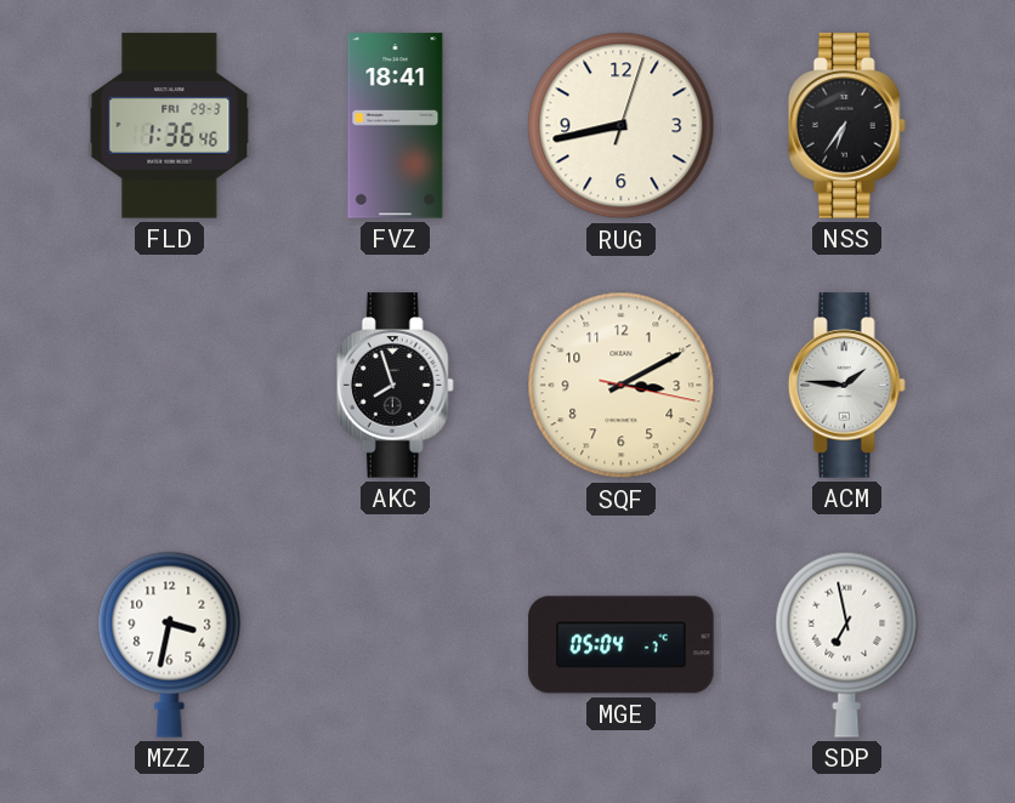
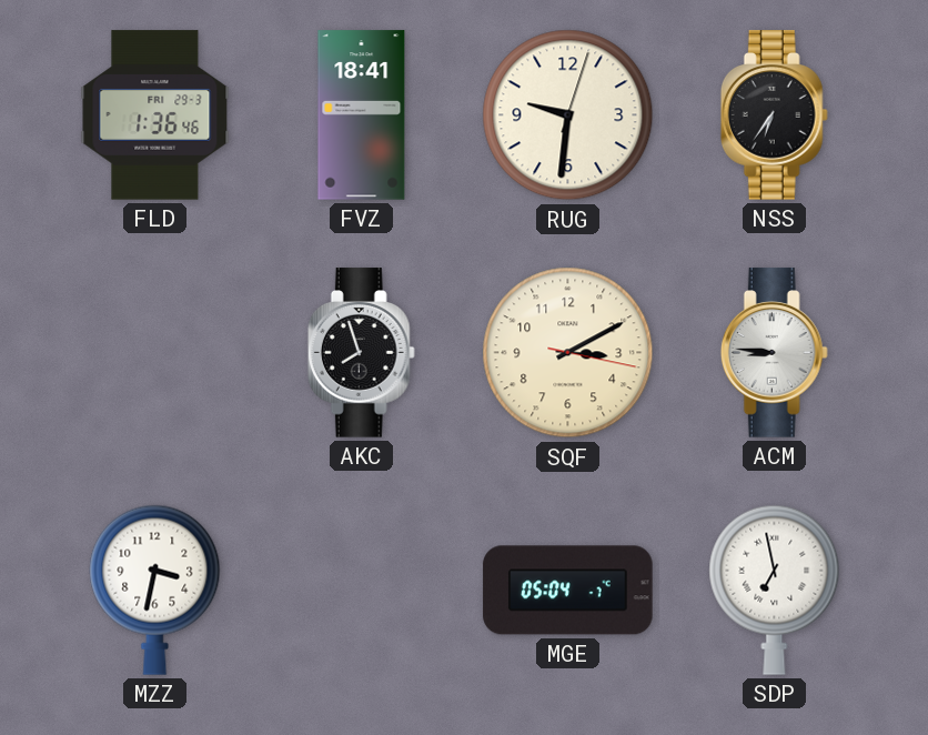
RUG: 8:43 -> 9:31
ACM: 1:46 -> 8:46
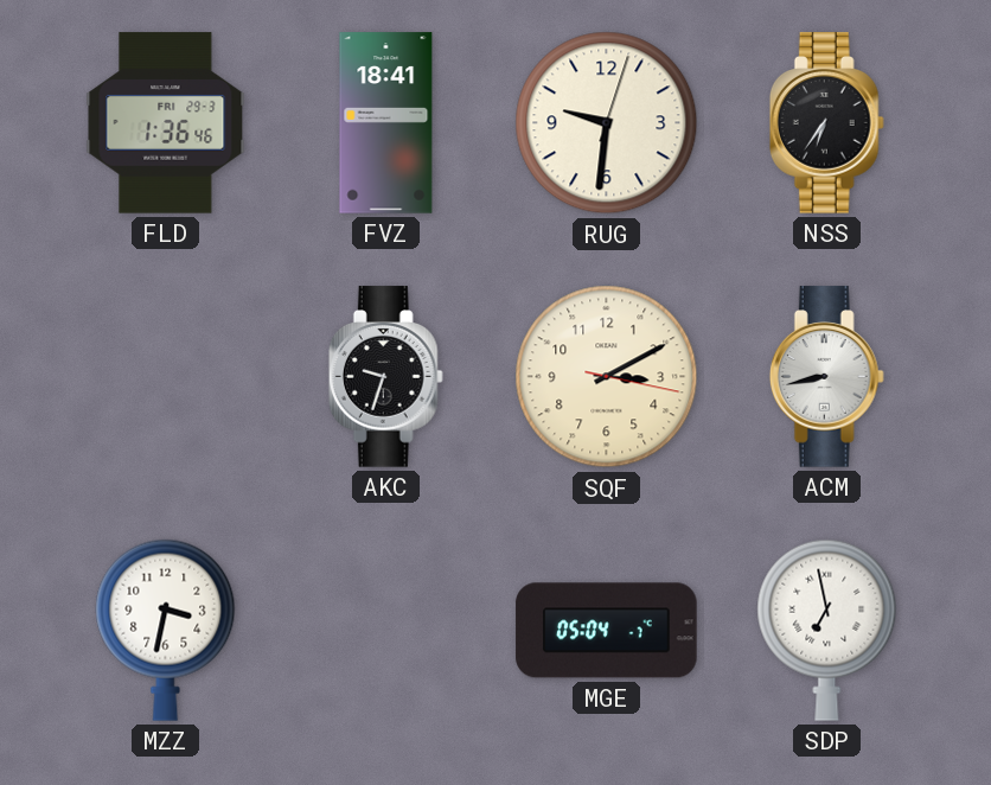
AKC: 7:57 -> 9:33
ACM: 8:46 -> 8:43
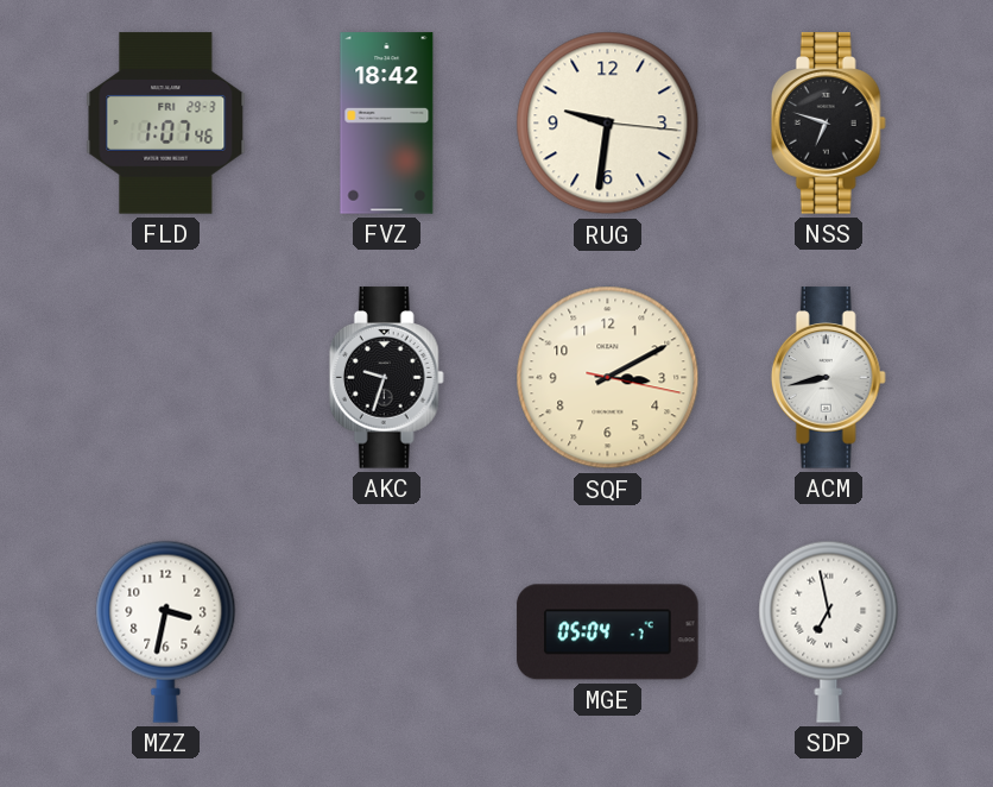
FLD: 1:36 -> 1:07
FVZ: 18:41 -> 18:42
RUG: 9:31:03 -> 9:31:16
NSS: 6:36 -> 6:48
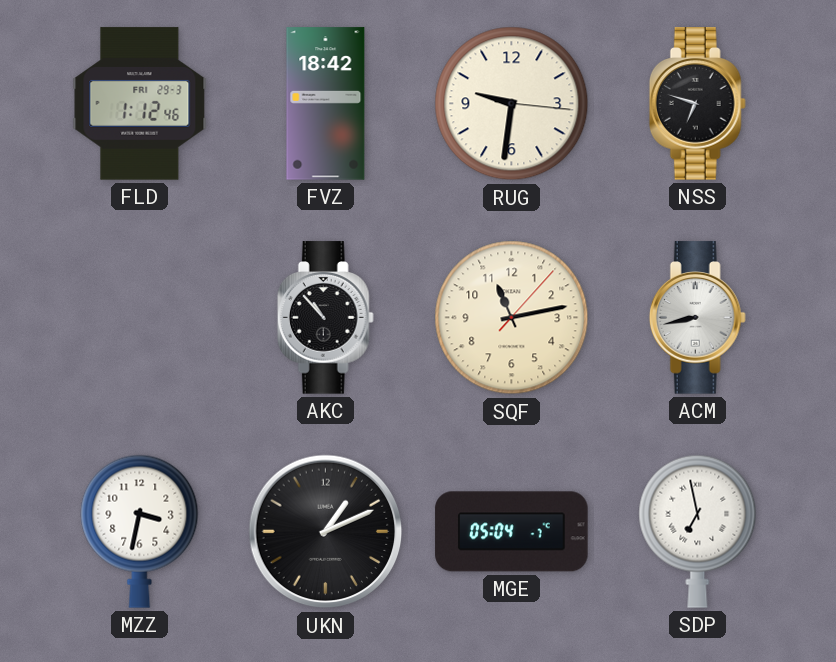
FLD: 1:07 -> 1:12
AKC: 9:33 -> 10:53
SQF: 3:10 -> 11:13
UKN: none -> 1:11
